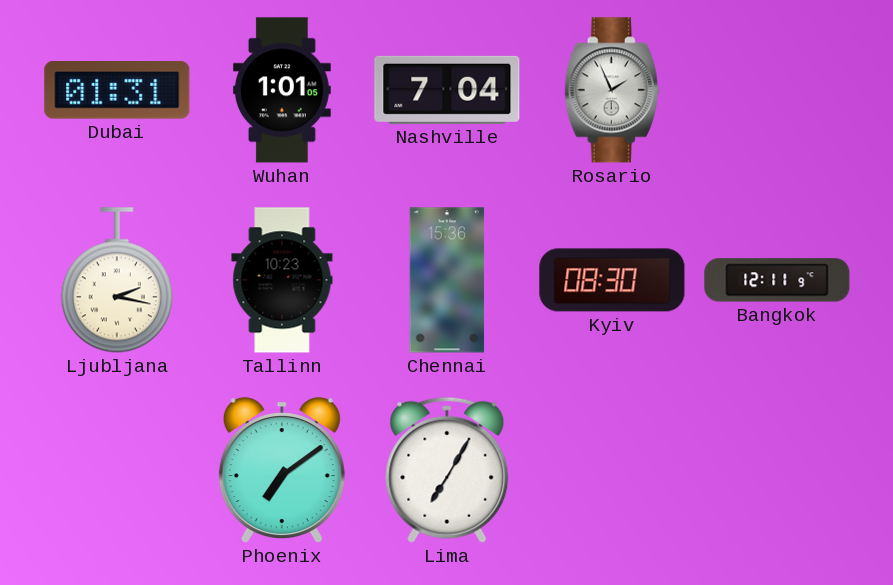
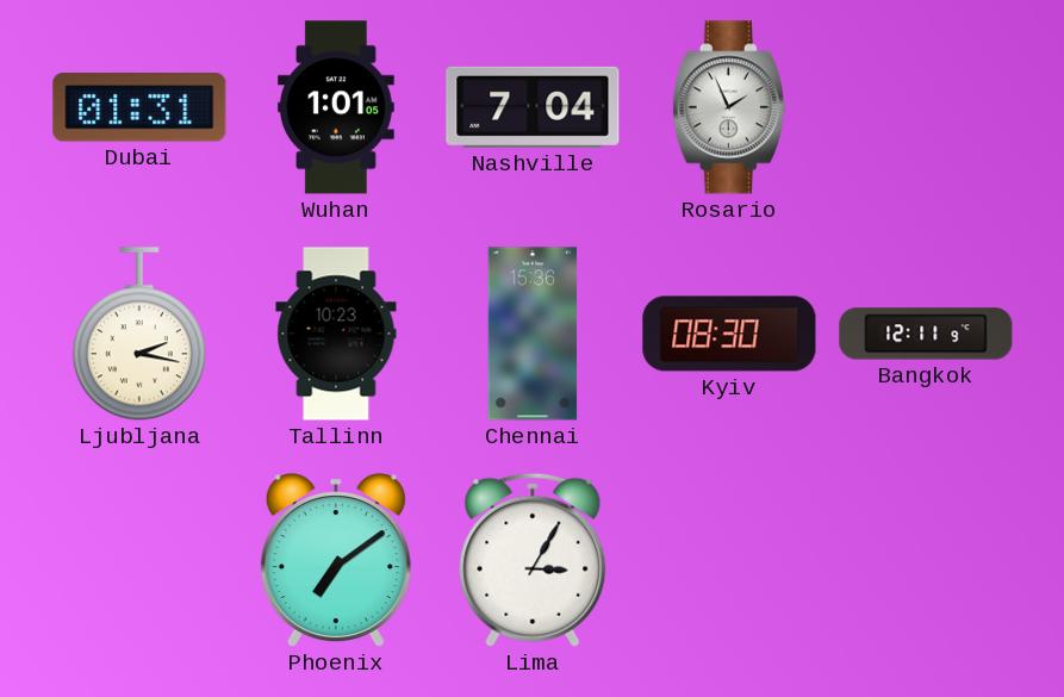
Lima: 7:05 -> 3:05
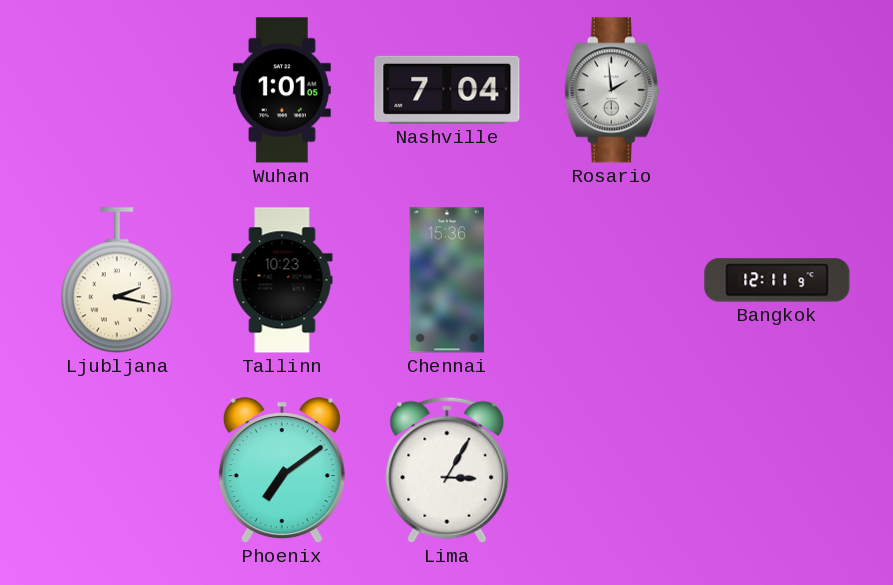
Dubai: 01:31 -> none
Rosario: 1:56 -> 1:59
Kyiv: 08:30 -> none
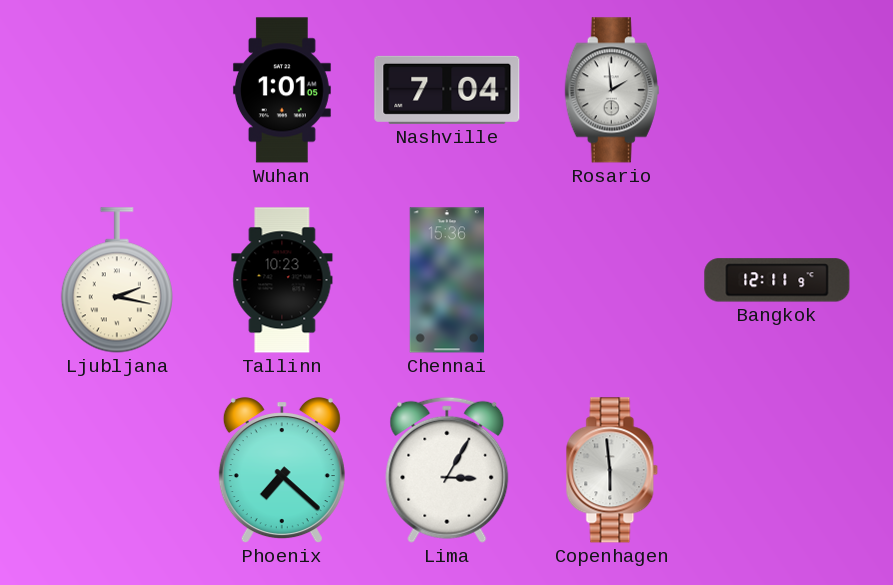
Phoenix: 7:09 -> 7:22
Copenhagen: none -> 5:59
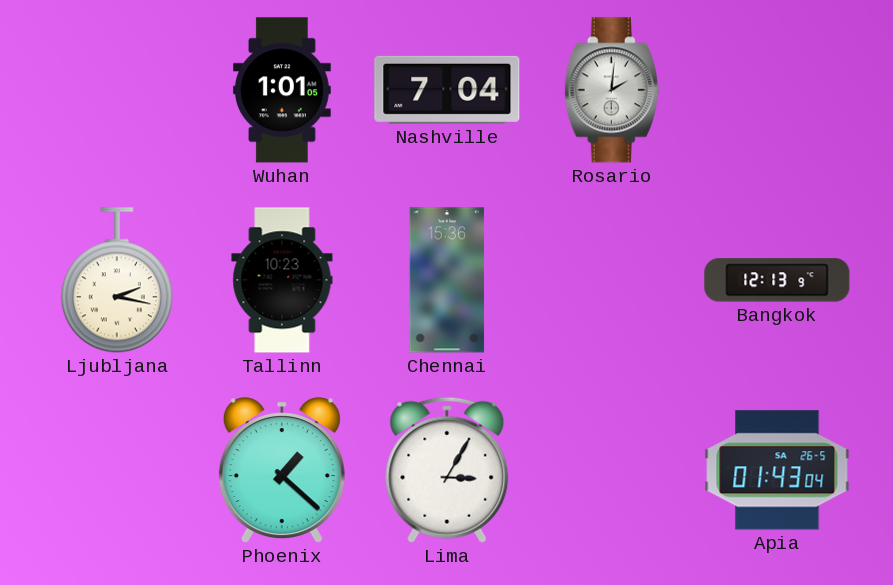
Rosario: 1:59 -> 2:01
Bangkok: 12:11 -> 12:13
Phoenix: 7:22 -> 1:22
Copenhagen: 5:59 -> none
Apia: none -> 01:43
